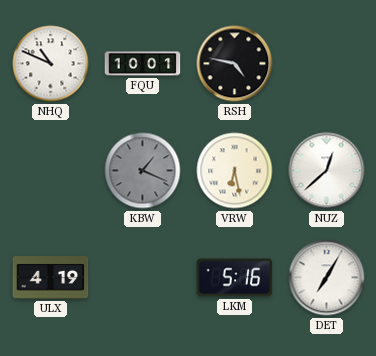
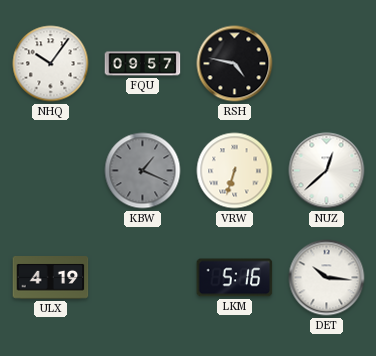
NHQ: 10:49 -> 10:06
FQU: 10:01 -> 09:57
VRW: 6:28 -> 6:33
DET: 7:05 -> 10:16
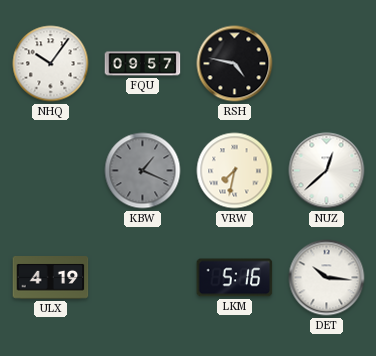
VRW: 6:33 -> 7:32
